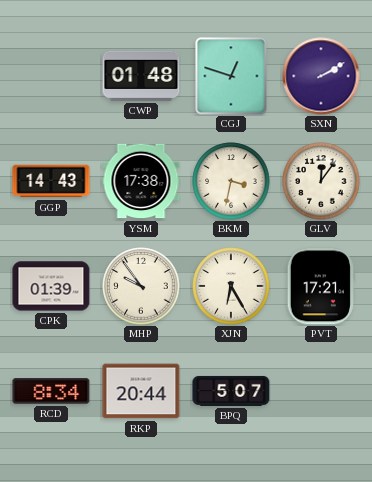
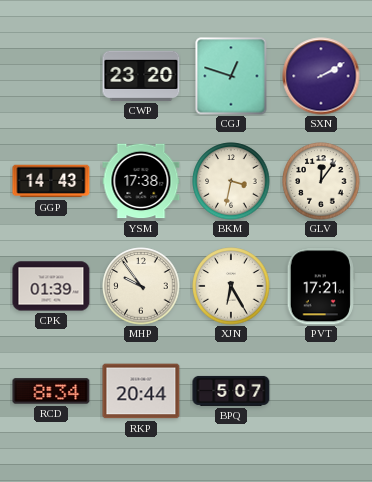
CWP: 01:48 -> 23:20
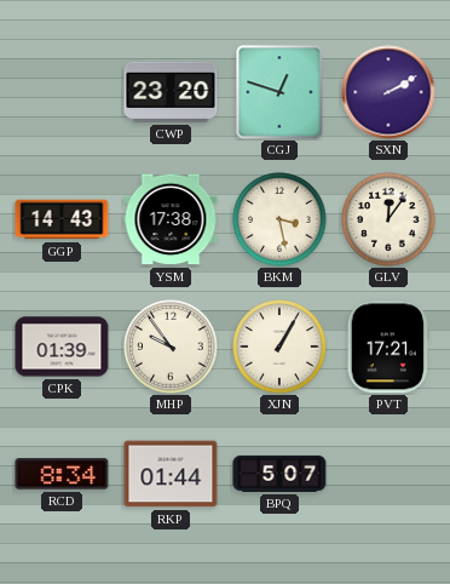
BKM: 3:32 -> 3:28
XJN: 6:25 -> 1:05
RKP: 20:44 -> 01:44
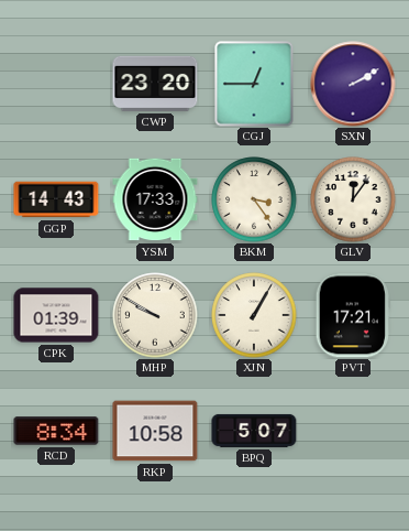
CGJ: 12:48 -> 12:45
YSM: 17:38 -> 17:33
BKM: 3:28 -> 3:24
MHP: 9:54 -> 9:50
RKP: 01:44 -> 10:58
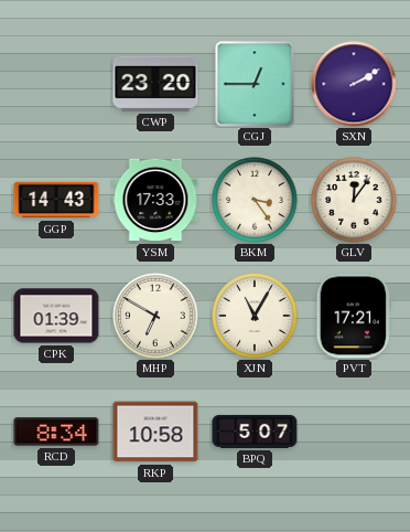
MHP: 9:50 -> 6:50
XJN: 1:05 -> 11:05
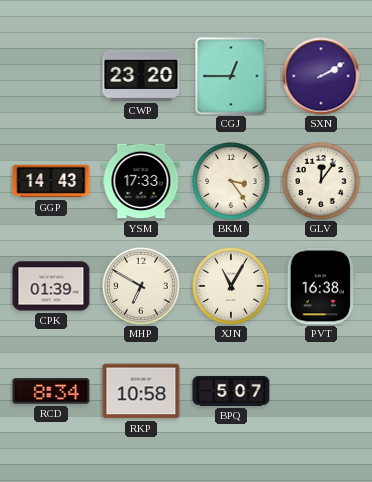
PVT: 17:21 -> 16:38
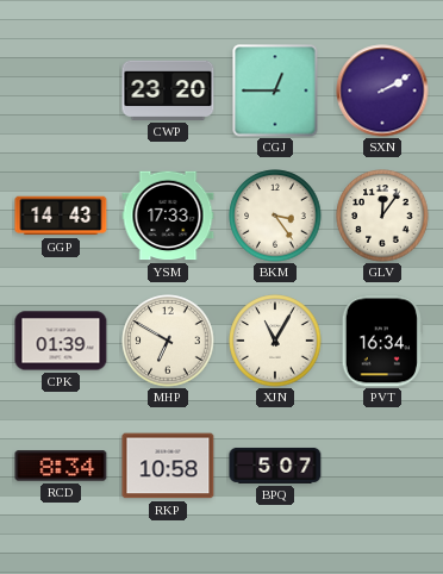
PVT: 16:38 -> 16:34
